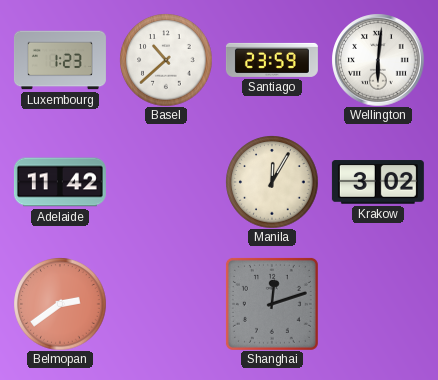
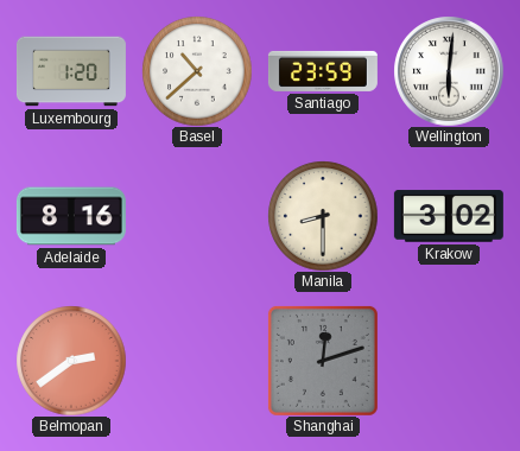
Luxembourg: 1:23 -> 1:20
Adelaide: 11:42 -> 8:16
Manila: 12:05 -> 8:30
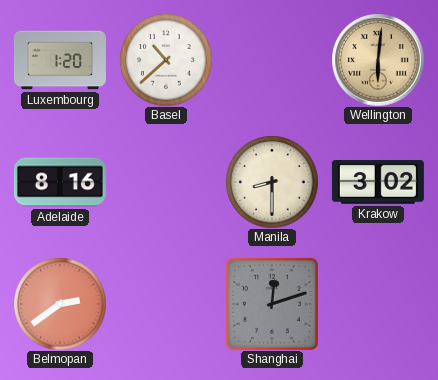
Santiago: 23:59 -> none
Wellington dial: white -> champagne
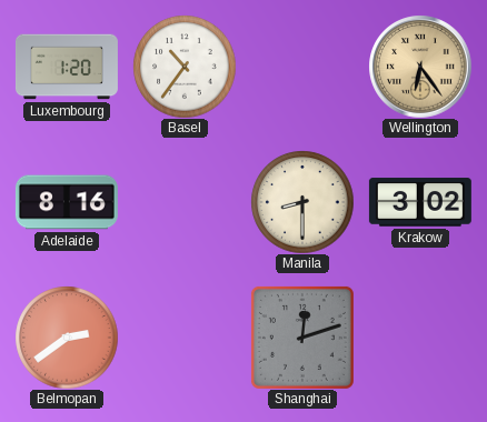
Basel: 10:38 -> 10:36
Wellington: 6:01 -> 6:24
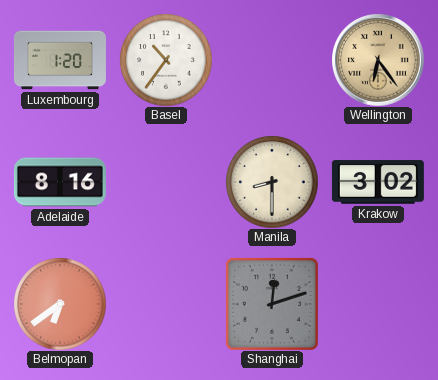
Belmopan: 2:39 -> 6:39
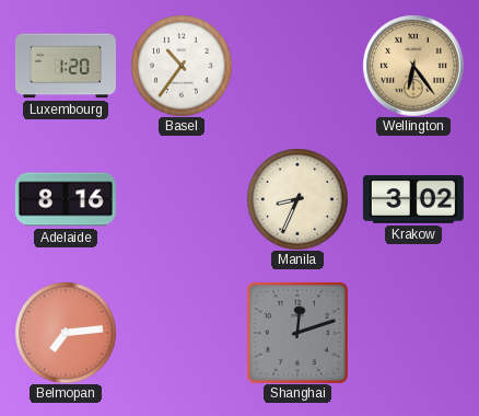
Manila: 8:30 -> 8:34
Belmopan: 6:39 -> 7:14
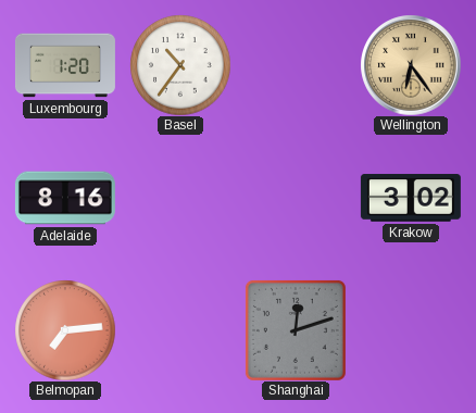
Manila: 8:34 -> none
